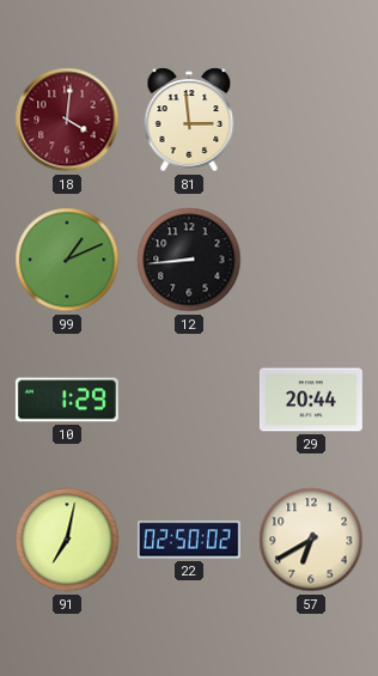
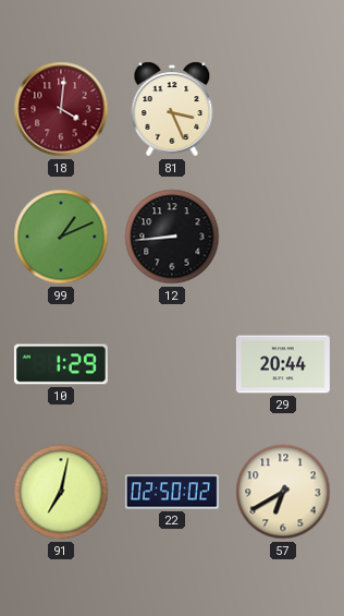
81: 2:59 -> 3:26
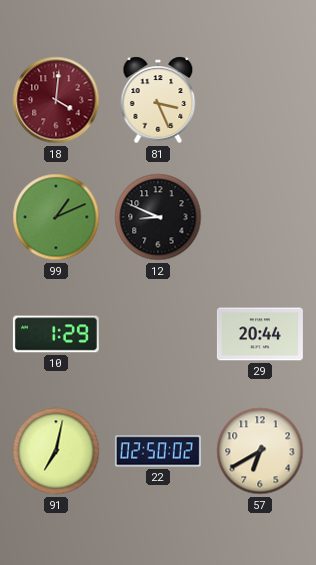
12: 8:44 -> 8:49
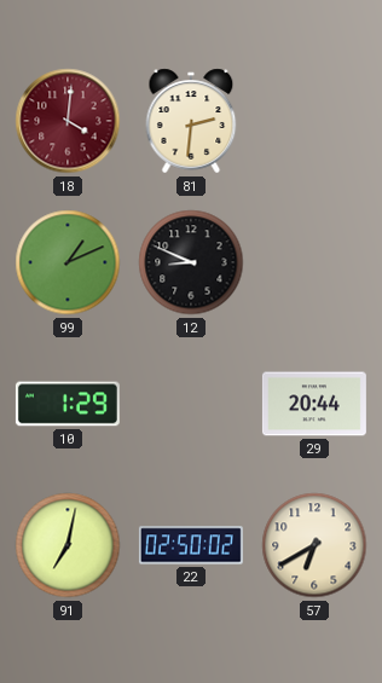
81: 3:26 -> 2:31
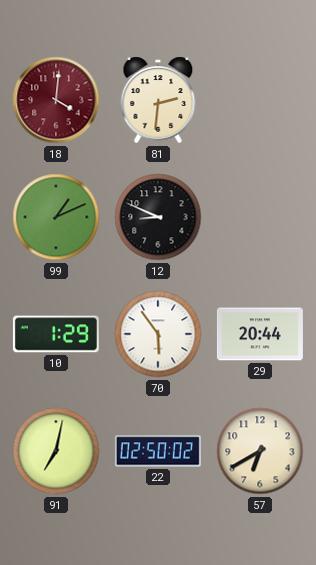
70: none -> 5:54
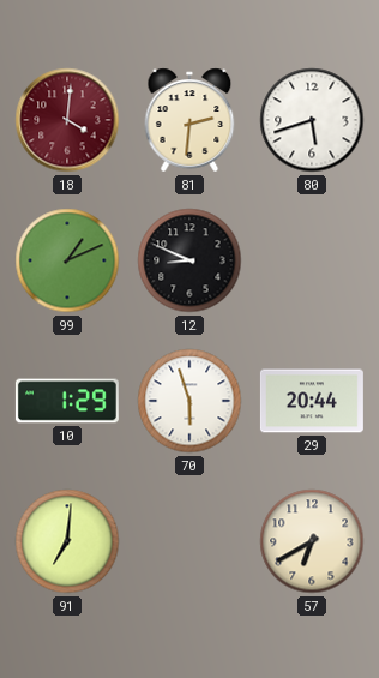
80: none -> 5:42
70: 5:54 -> 5:57
91: 7:02 -> 7:01
22: 02:50 -> none
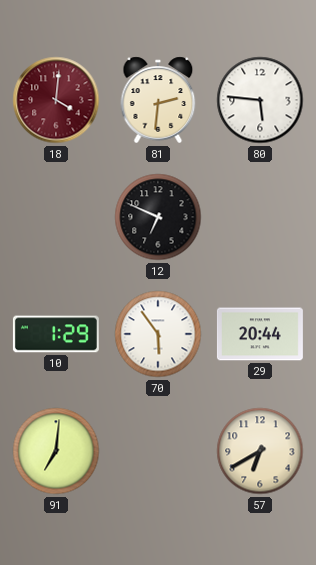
80: 5:42 -> 5:46
99: 1:11 -> none
12: 8:49 -> 6:49
70: 5:57 -> 5:54
